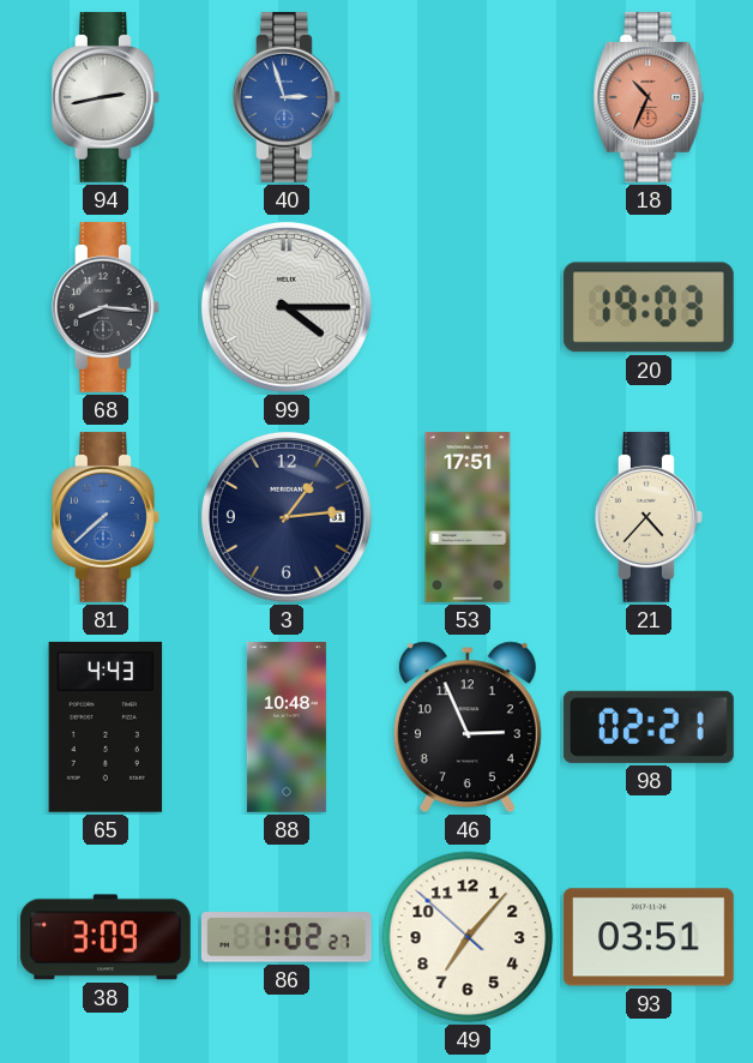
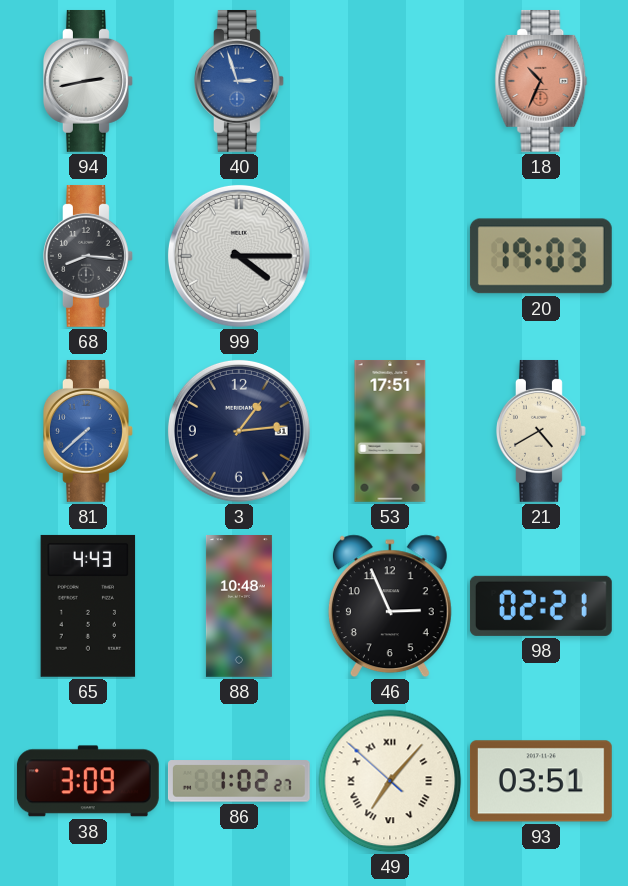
21: 4:37 -> 4:40
49 numerals: Arabic -> Roman
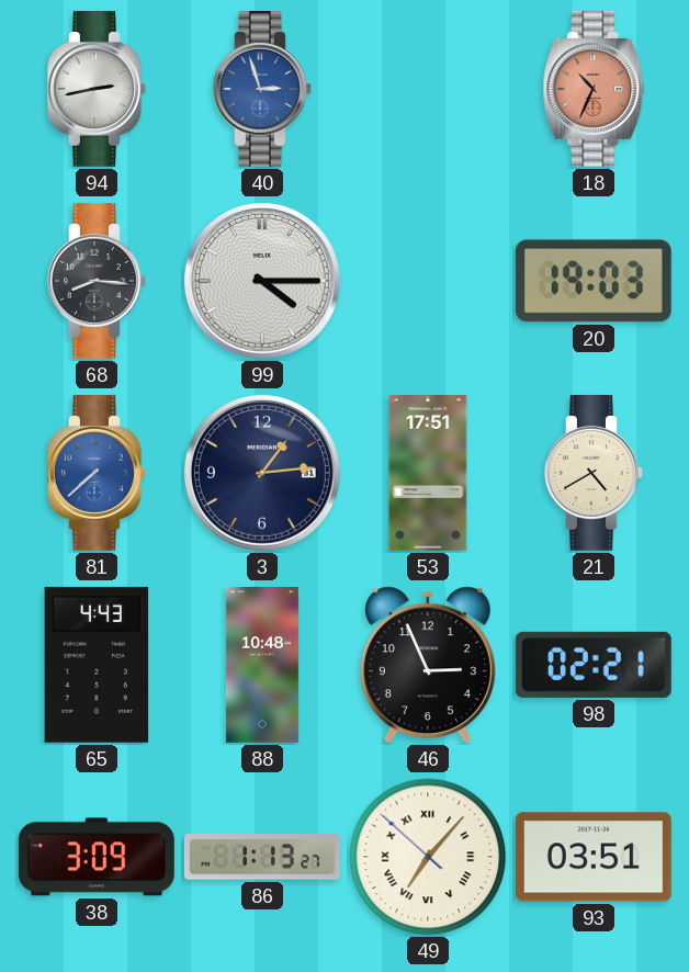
86: 1:02 -> 1:13
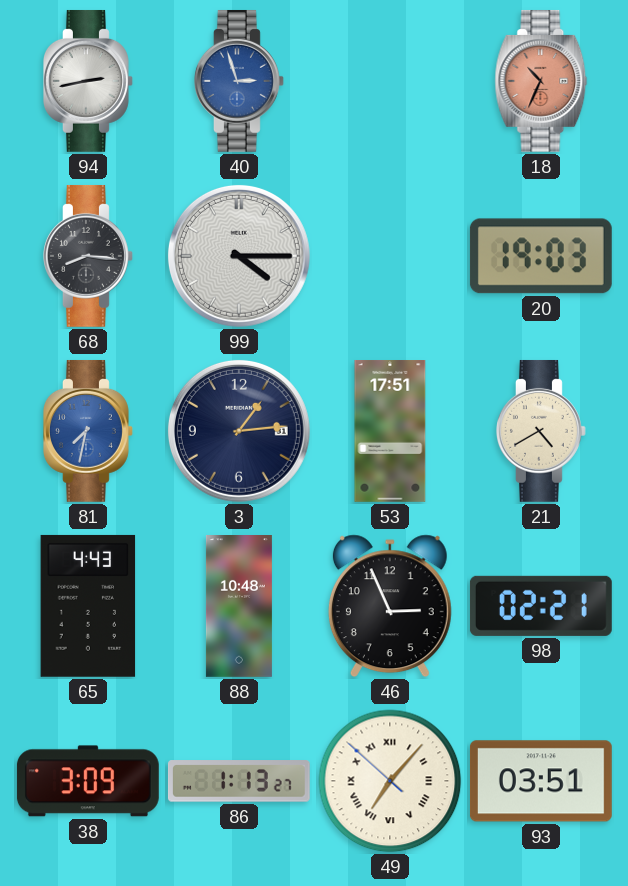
81: 7:38 -> 7:32
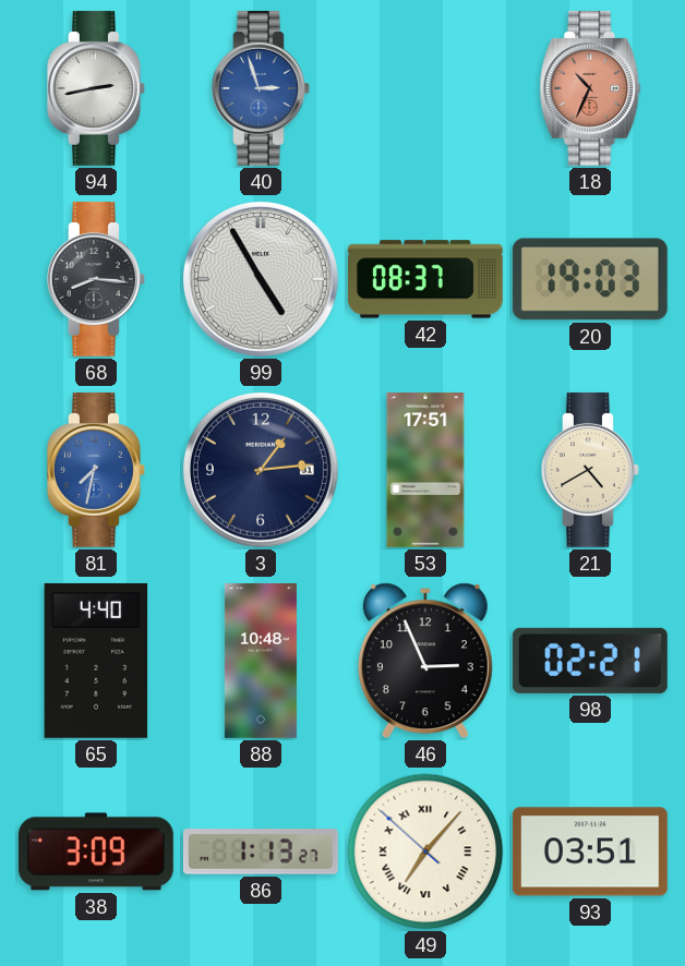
99: 4:15 -> 4:55
42: none -> 08:37
65: 4:43 -> 4:40
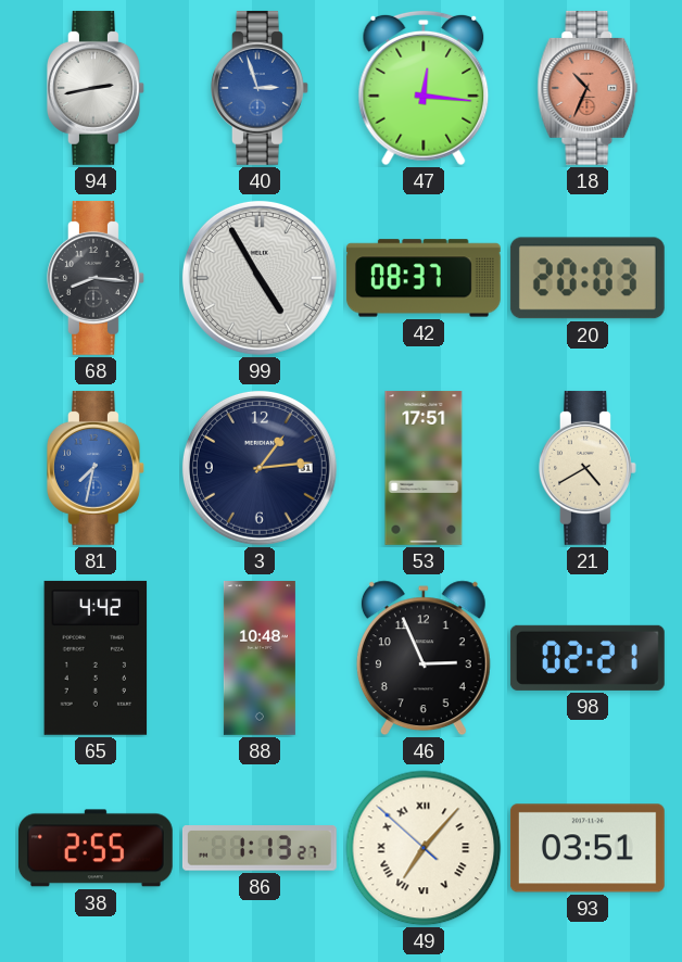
47: none -> 12:16
20: 19:03 -> 20:03
65: 4:40 -> 4:42
38: 3:09 -> 2:55
